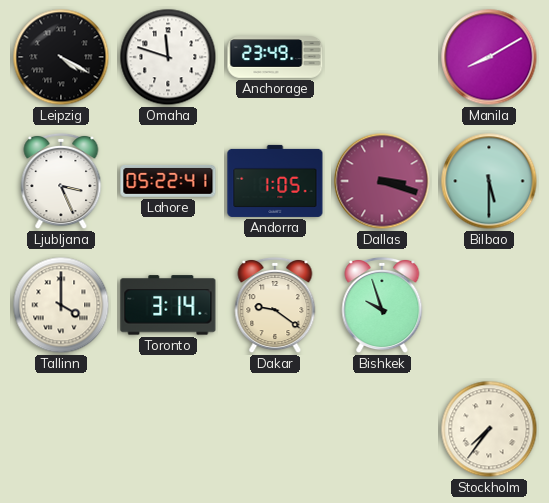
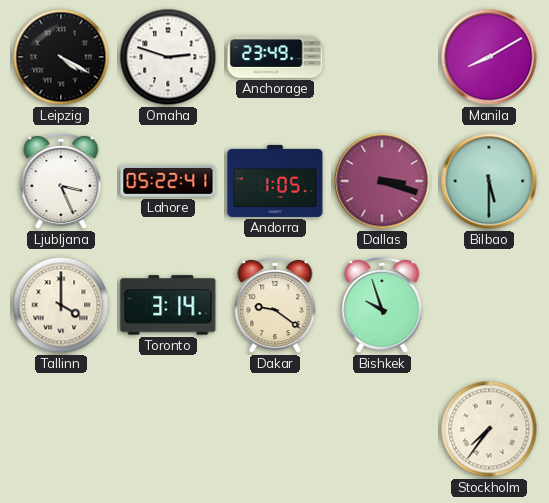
Omaha: 11:48 -> 2:48
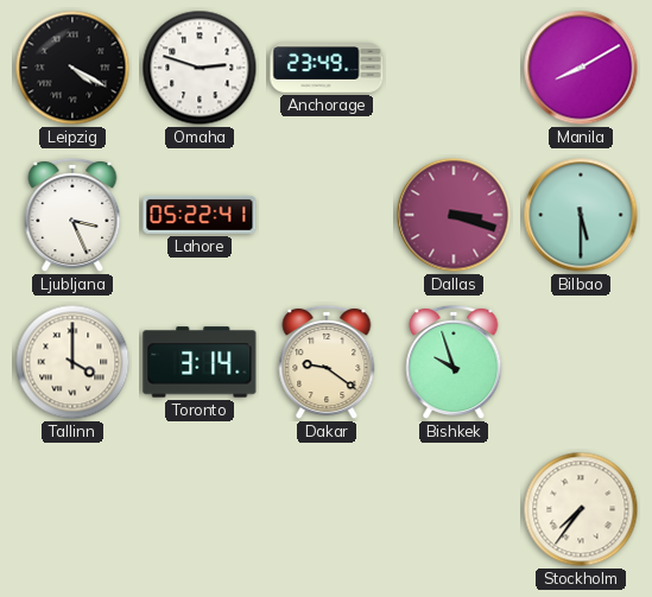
Andorra: 1:05 -> none
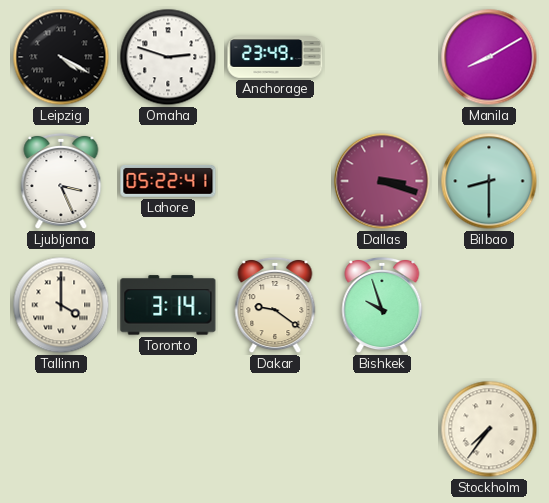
Bilbao: 5:30 -> 8:30
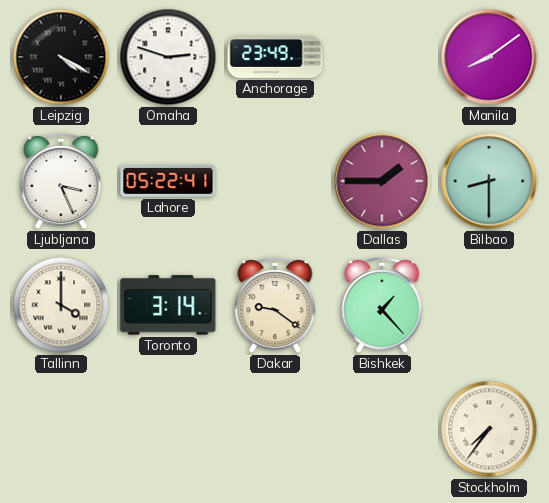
Manila: 8:10 -> 8:09
Dallas: 3:18 -> 1:45
Bishkek: 9:57 -> 1:23
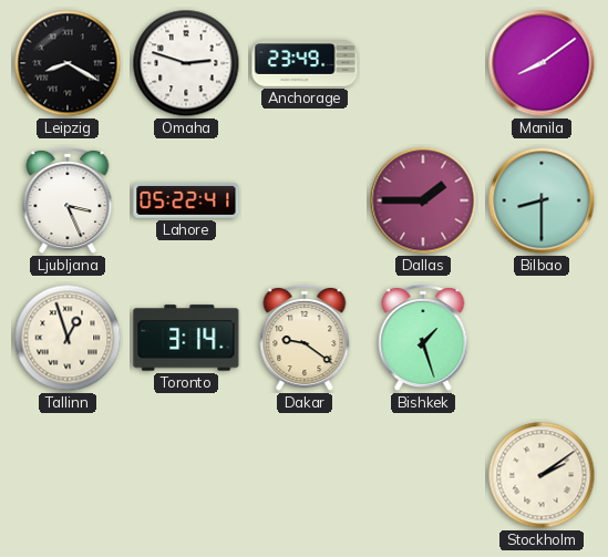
Leipzig: 4:20 -> 8:20
Tallinn: 4:00 -> 12:57
Bishkek: 1:23 -> 1:27
Stockholm: 7:36 -> 2:09
